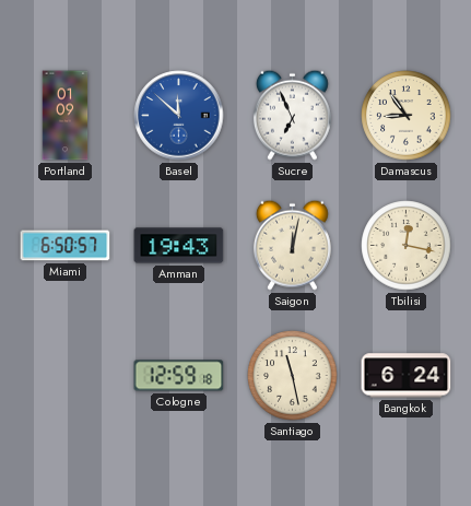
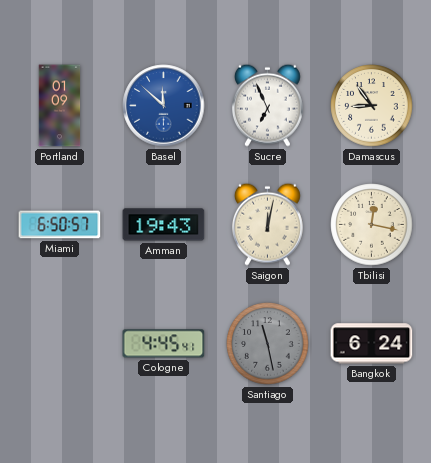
Cologne: 12:59 -> 4:45
Santiago dial: cream -> grey
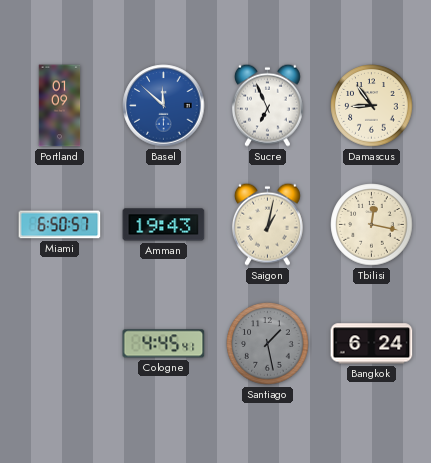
Saigon: 12:02 -> 1:02
Santiago: 11:28 -> 1:28
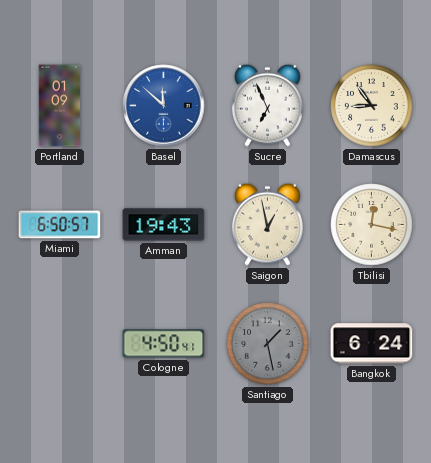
Saigon: 1:02 -> 12:58
Cologne: 4:45 -> 4:50
